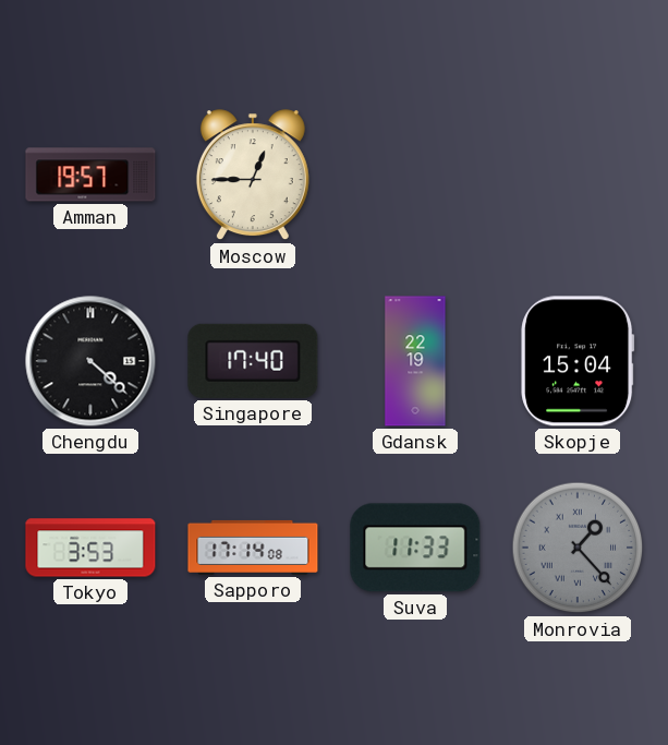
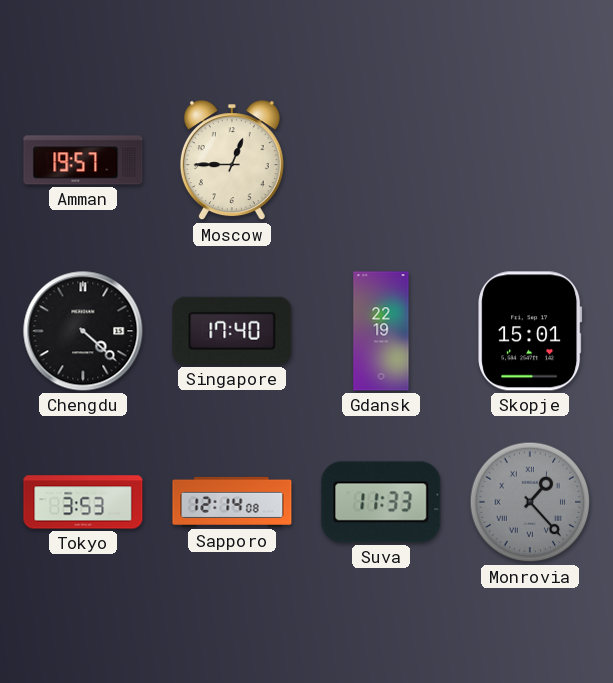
Skopje: 15:04 -> 15:01
Sapporo: 17:14 -> 12:14
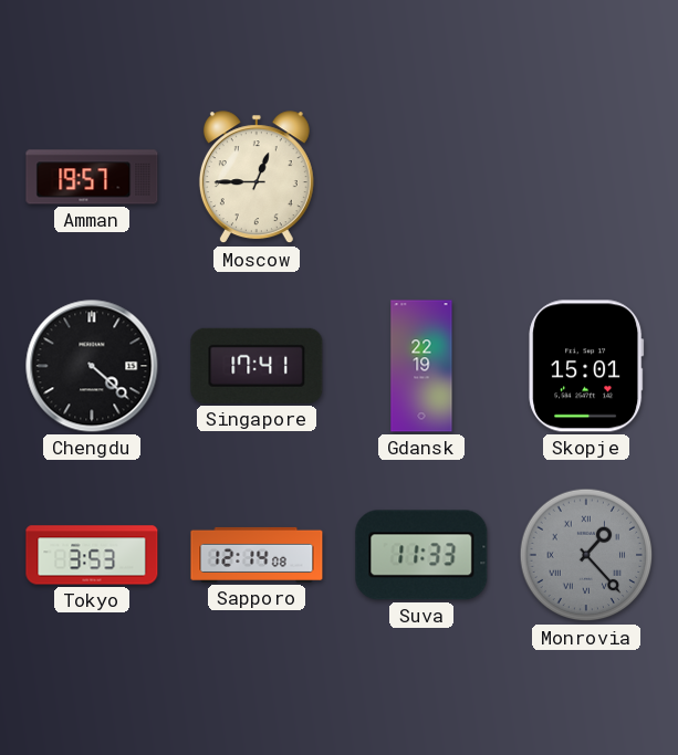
Singapore: 17:40 -> 17:41
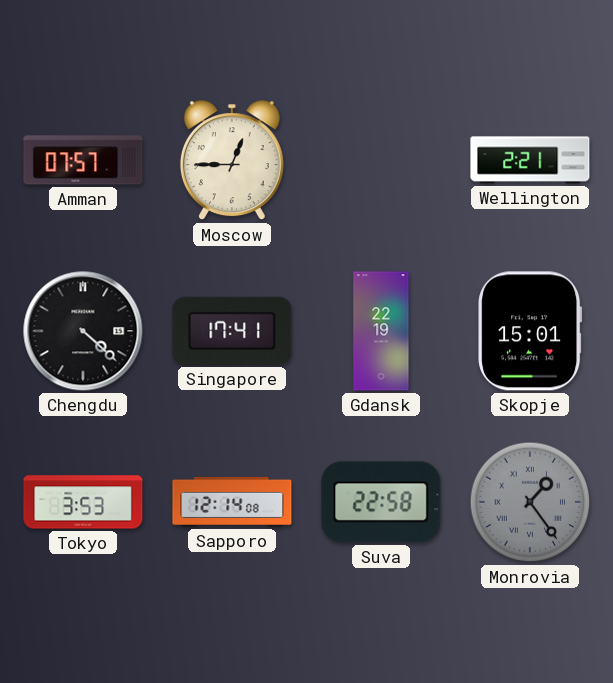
Amman: 19:57 -> 07:57
Wellington: none -> 2:21
Suva: 11:33 -> 22:58
Monrovia: 1:23 -> 1:24
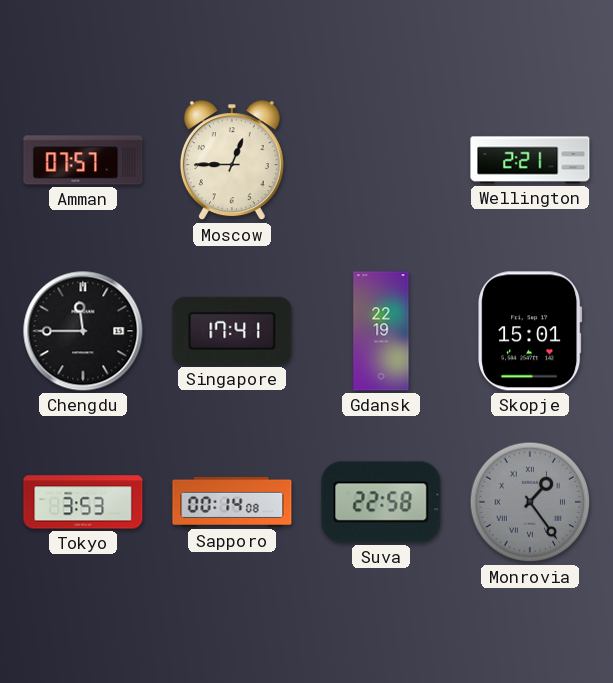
Chengdu: 4:22 -> 11:45
Sapporo: 12:14 -> 00:14
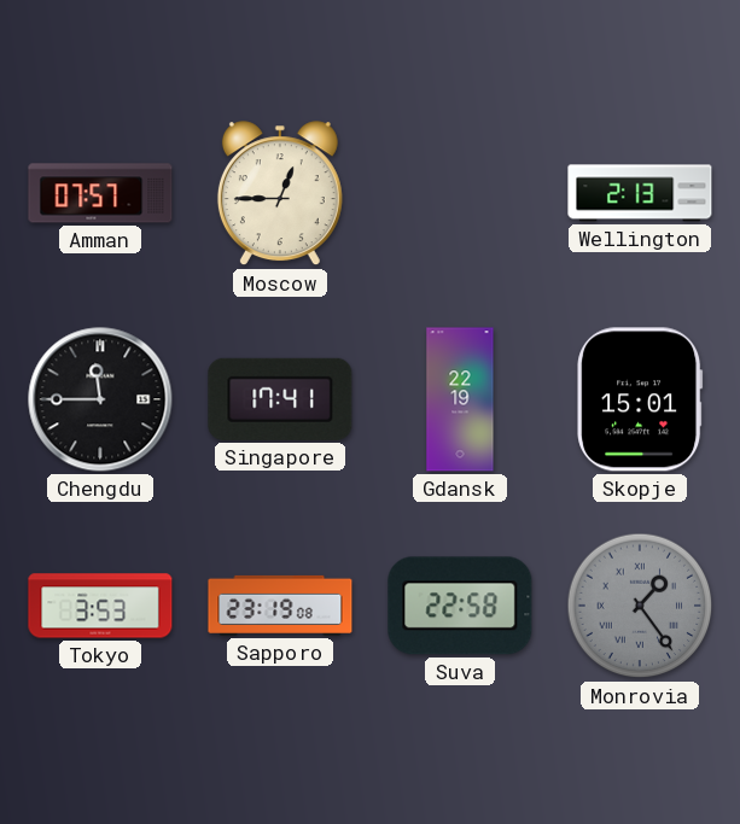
Wellington: 2:21 -> 2:13
Sapporo: 00:14 -> 23:19
